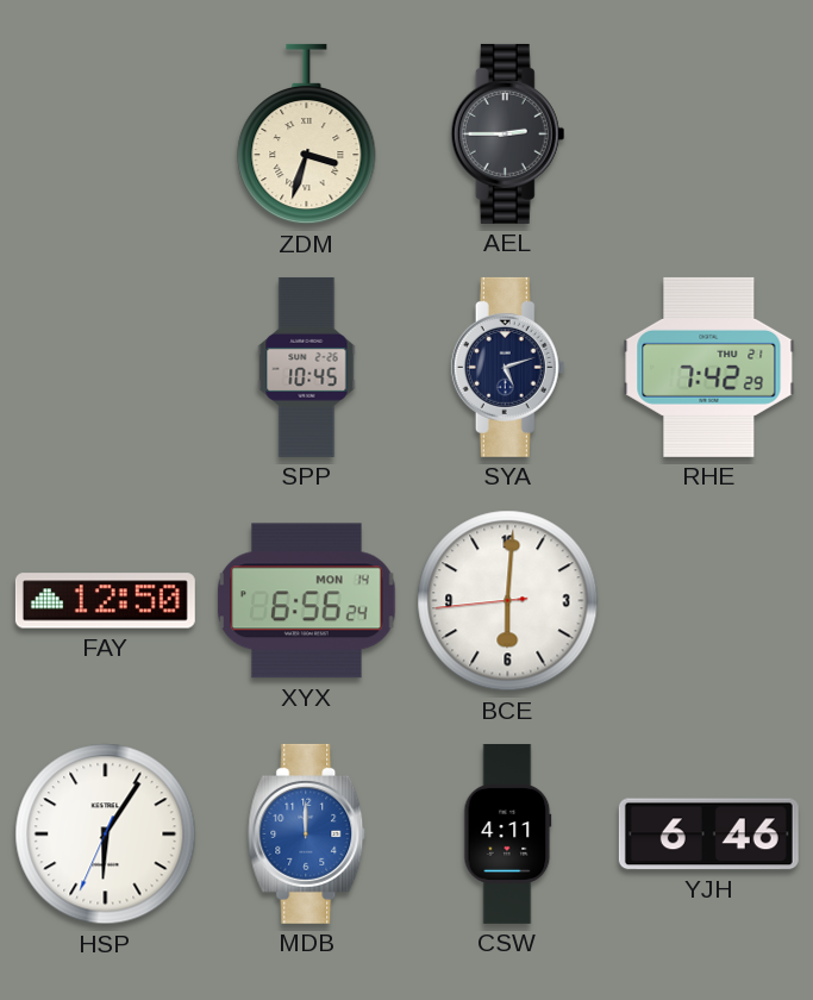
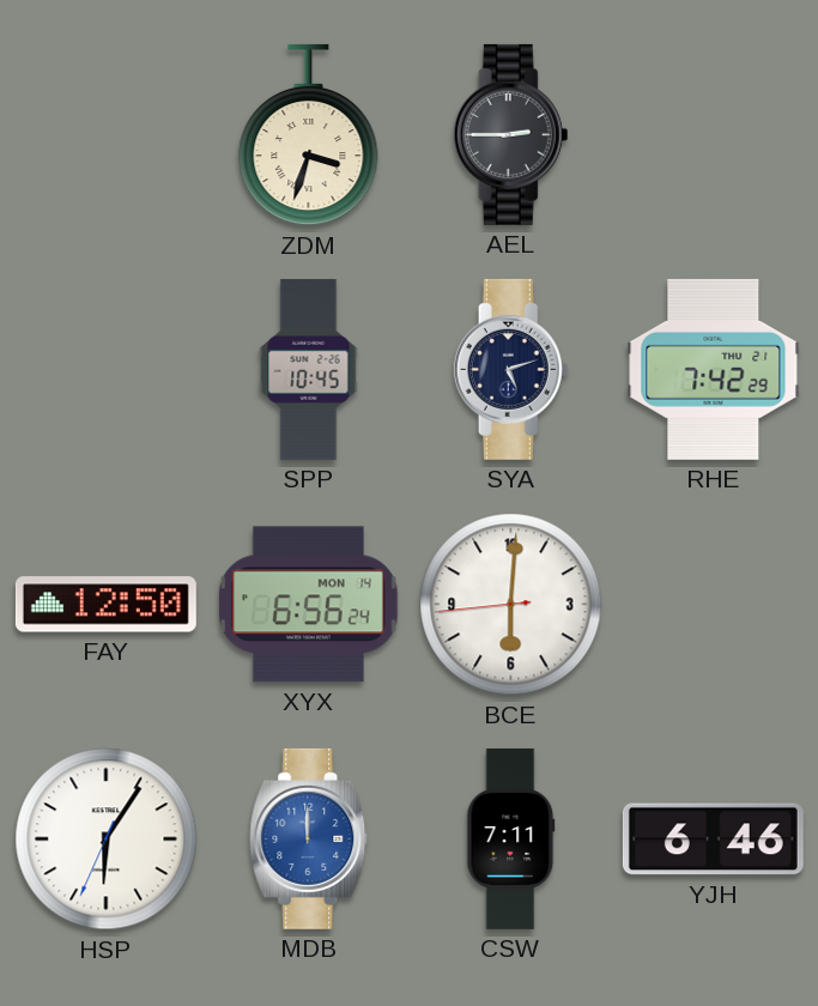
CSW: 4:11 -> 7:11
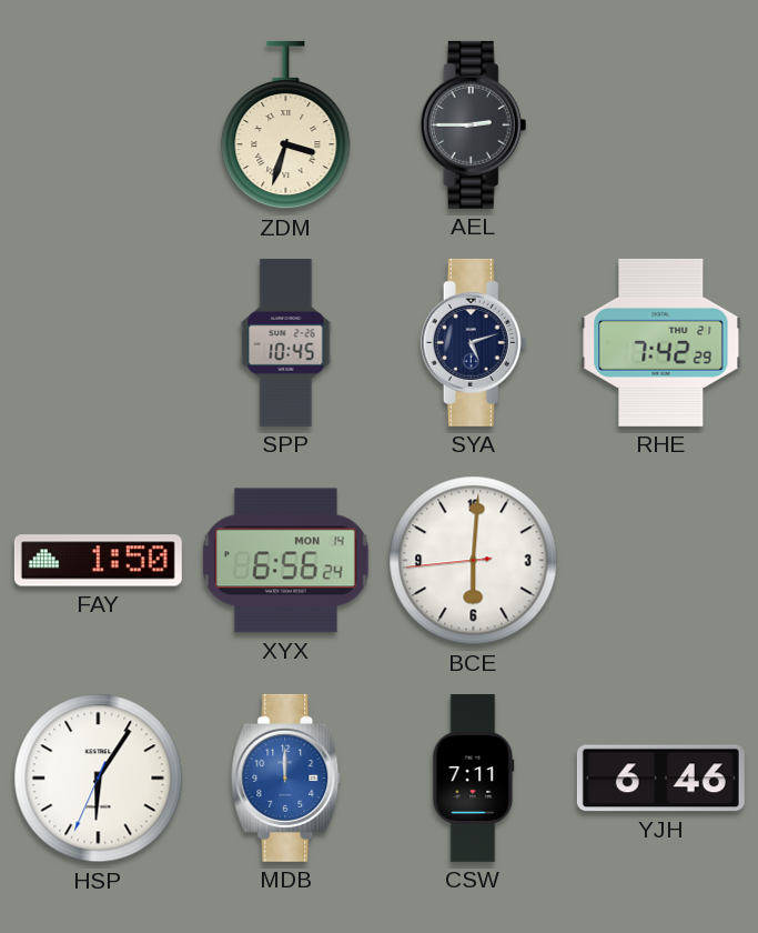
FAY: 12:50 -> 1:50
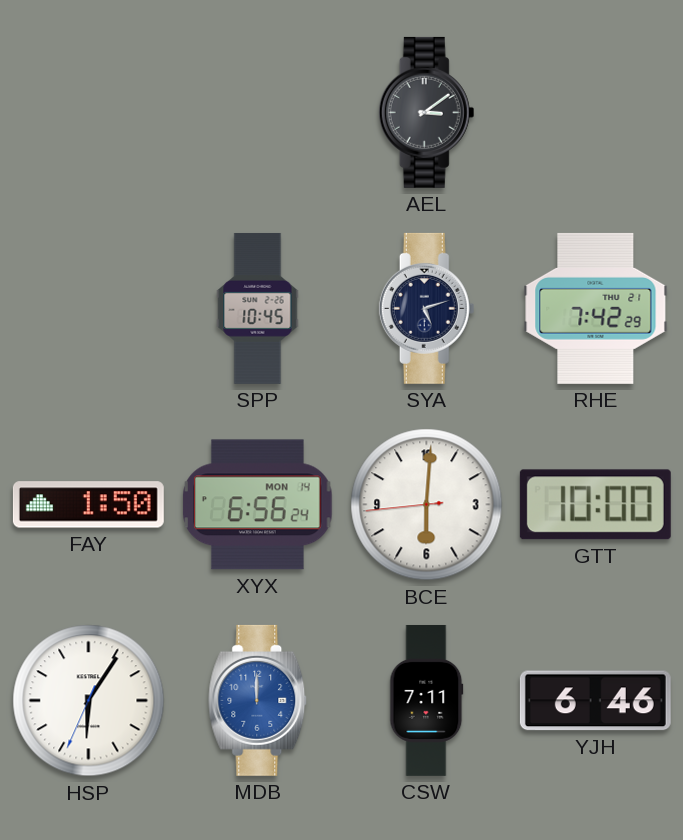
ZDM: 3:33 -> none
AEL: 2:45 -> 3:09
GTT: none -> 10:00
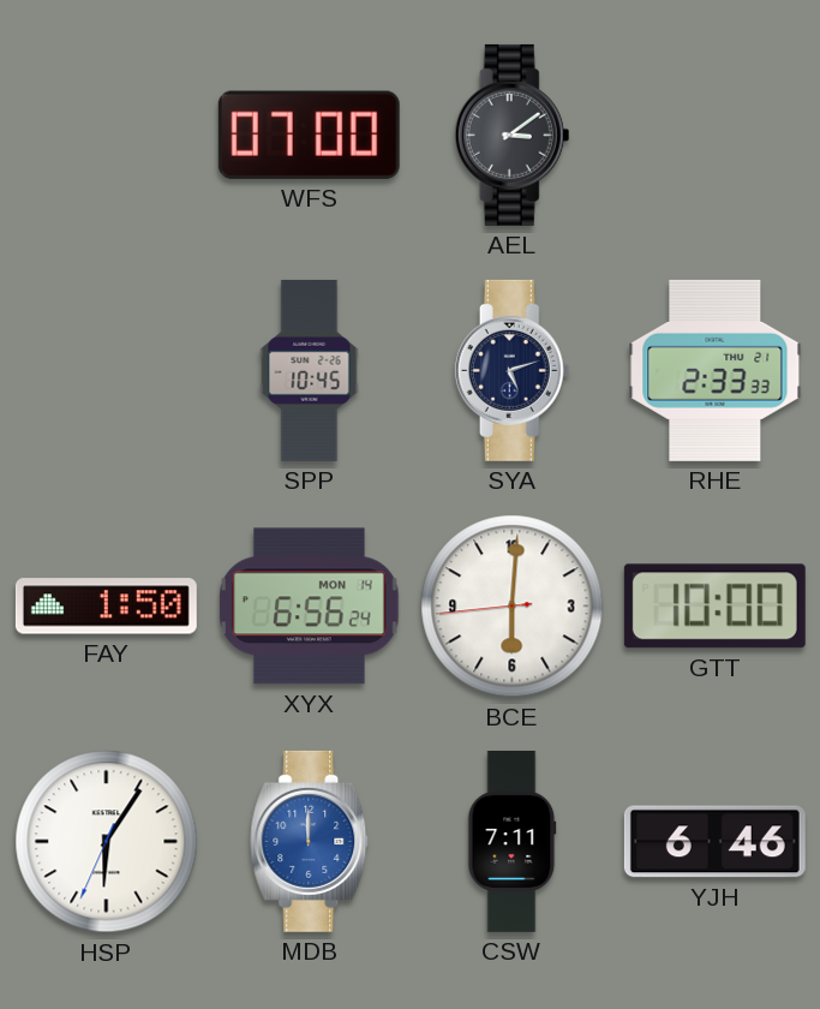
WFS: none -> 07:00
RHE: 7:42 -> 2:33
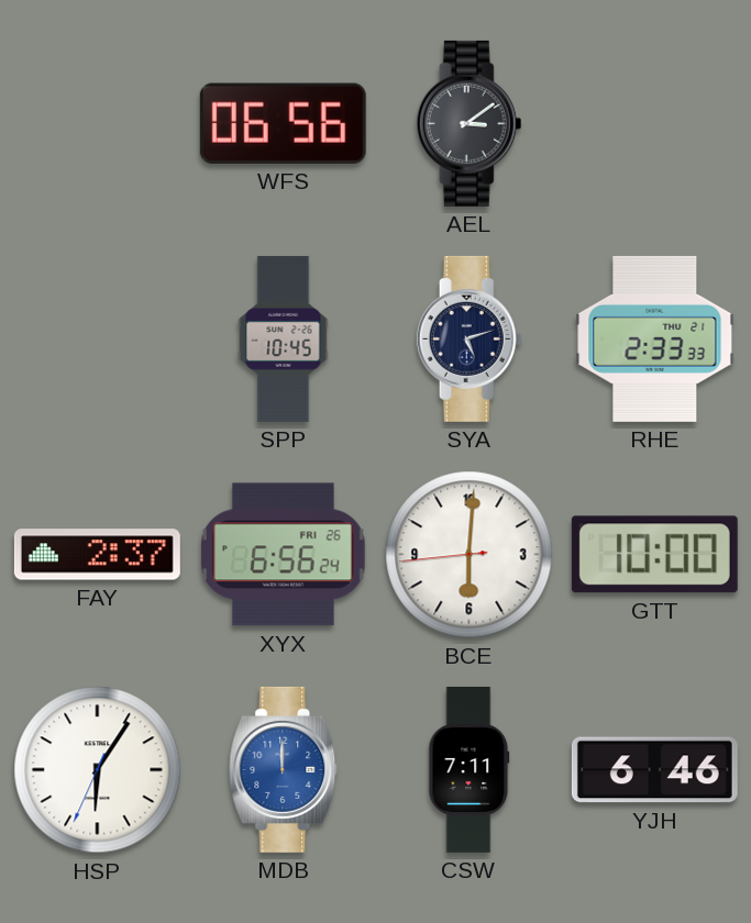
WFS: 07:00 -> 06:56
FAY: 1:50 -> 2:37
XYX date: MON 14 -> FRI 26
